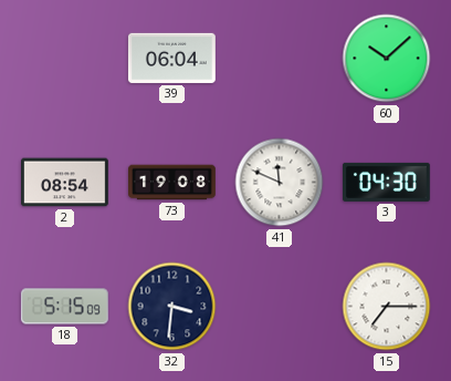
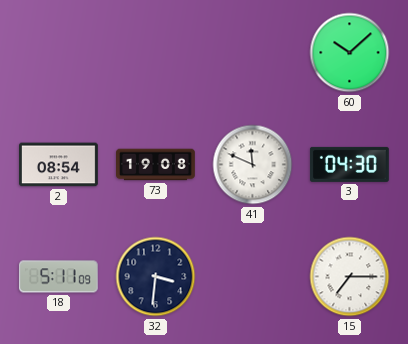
39: 06:04 -> none
18: 5:15 -> 5:11
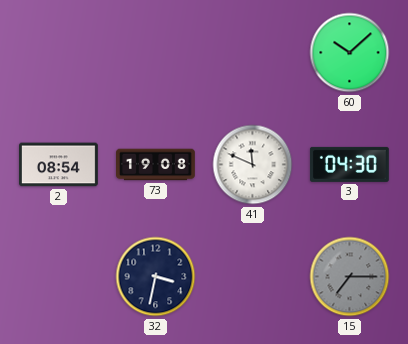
18: 5:11 -> none
32: 3:31 -> 3:32
15 dial: white -> grey
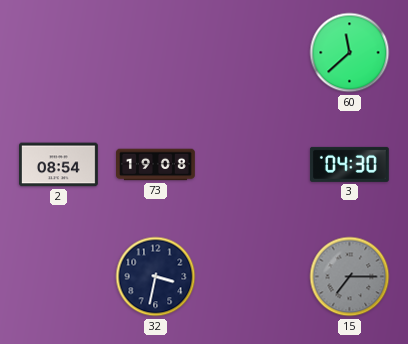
60: 10:08 -> 11:38
41: 11:49 -> none
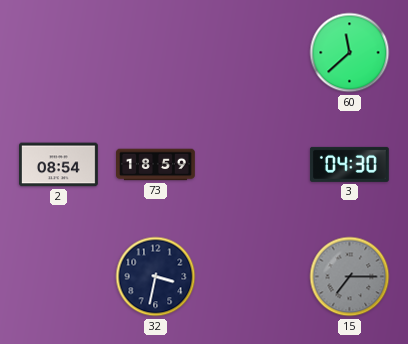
73: 19:08 -> 18:59
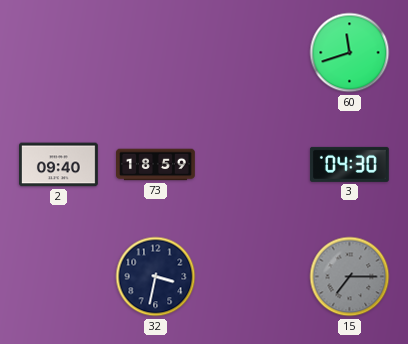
60: 11:38 -> 11:42
2: 08:54 -> 09:40
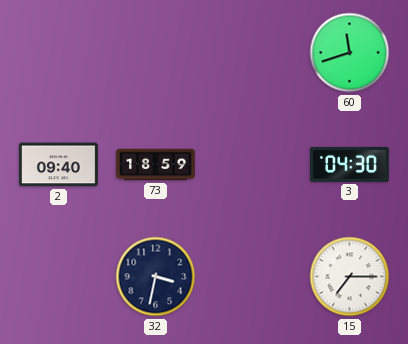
15 dial: grey -> white
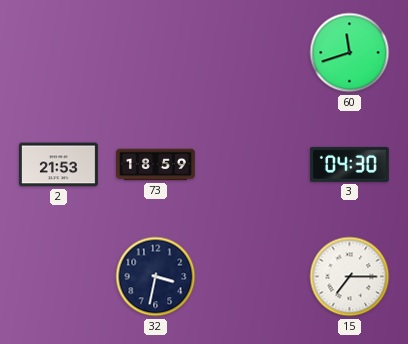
2: 09:40 -> 21:53
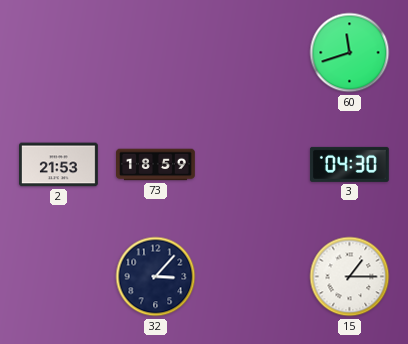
32: 3:32 -> 3:07
15: 7:15 -> 1:15
